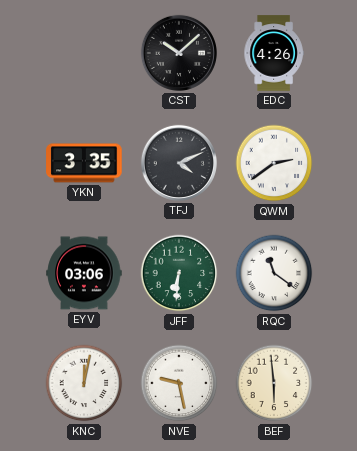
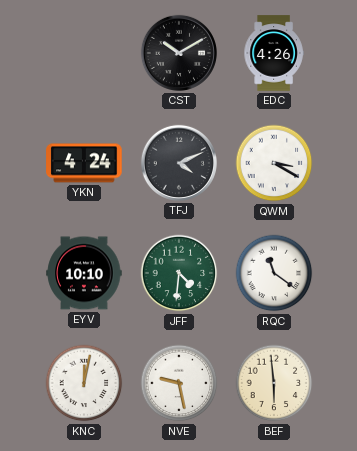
CST: 10:08 -> 10:10
YKN: 3:35 -> 4:24
QWM: 2:39 -> 3:20
EYV: 03:06 -> 10:10
JFF: 6:31 -> 4:31
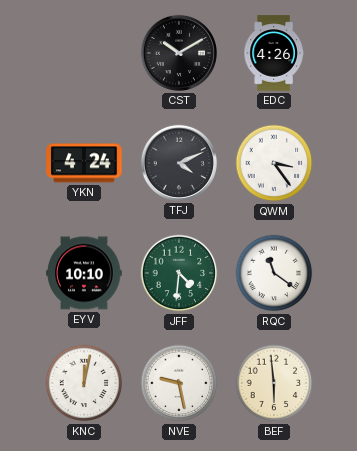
QWM: 3:20 -> 3:24
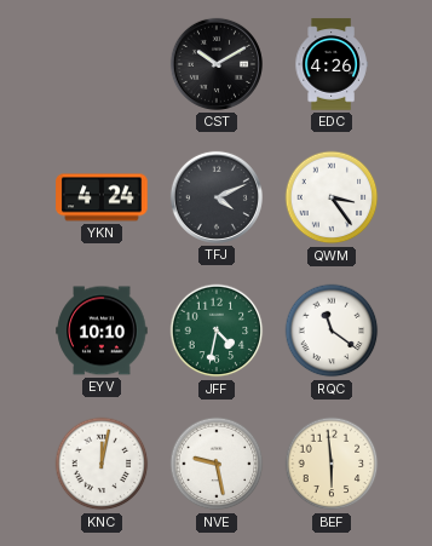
JFF: 4:31 -> 4:32
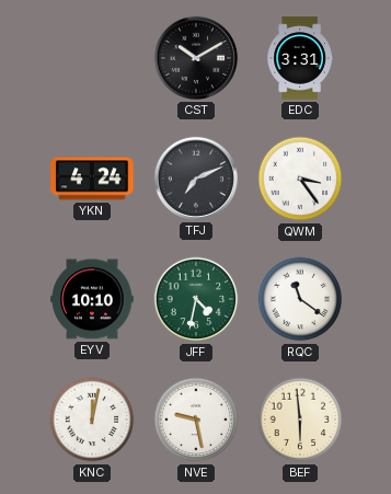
EDC: 4:26 -> 3:31
TFJ: 4:11 -> 7:11
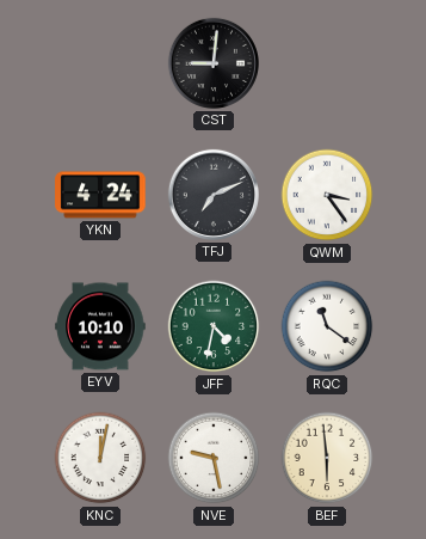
CST: 10:10 -> 9:01
EDC: 3:31 -> none
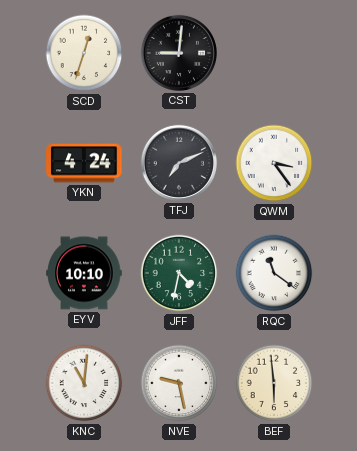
SCD: none -> 12:33
KNC: 12:02 -> 11:01
